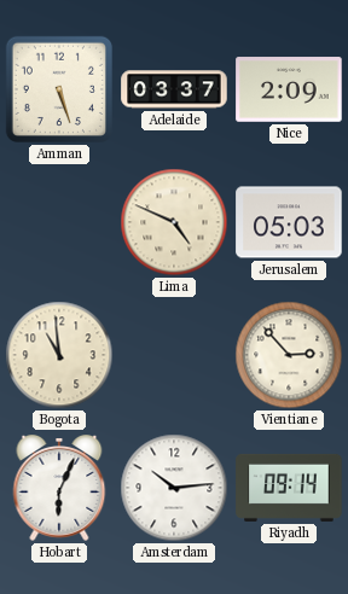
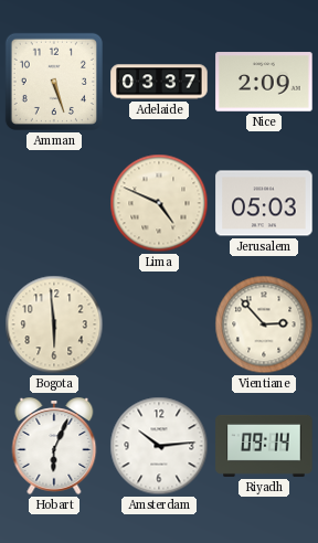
Bogota: 10:59 -> 5:59
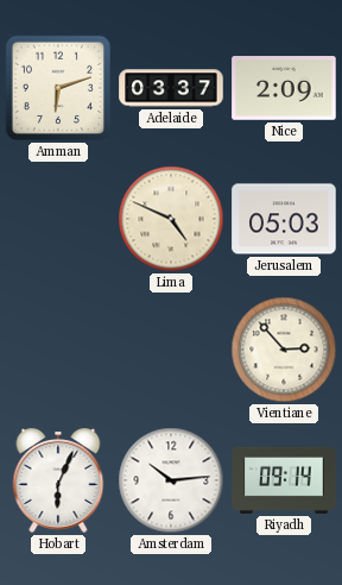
Amman: 5:27 -> 6:12
Bogota: 5:59 -> none
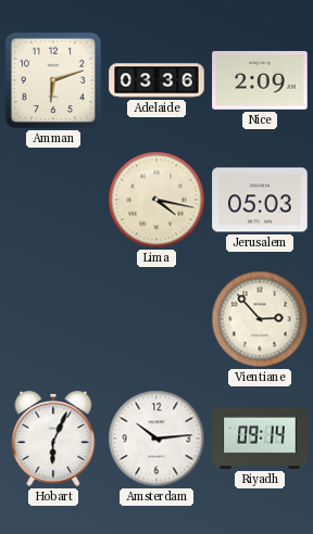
Adelaide: 03:37 -> 03:36
Lima: 4:49 -> 4:17
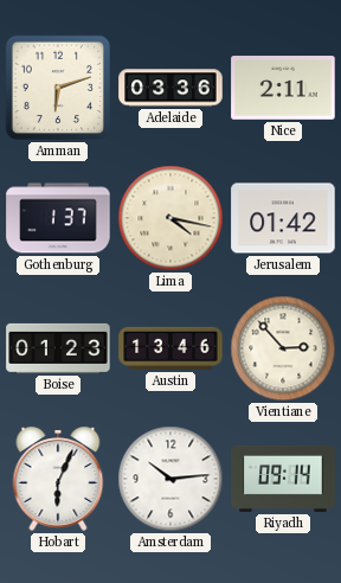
Nice: 2:09 -> 2:11
Gothenburg: none -> 1:37
Jerusalem: 05:03 -> 01:42
Boise: none -> 01:23
Austin: none -> 13:46
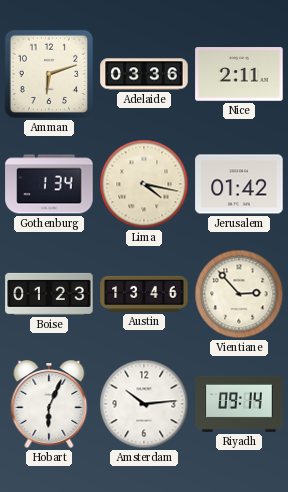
Gothenburg: 1:37 -> 1:34
